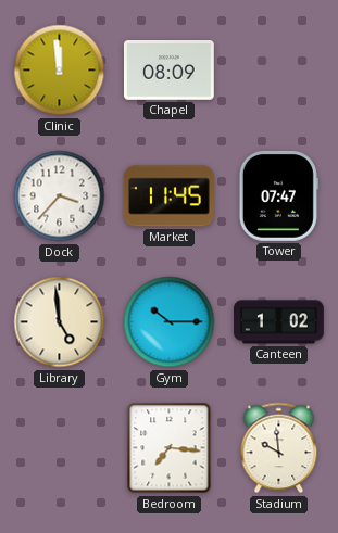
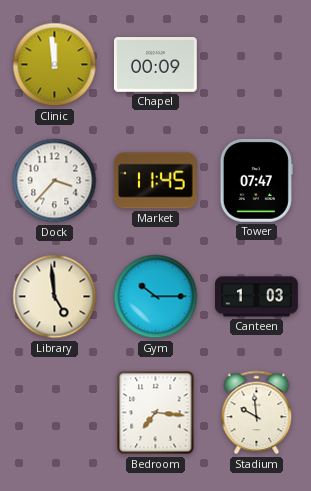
Chapel: 08:09 -> 00:09
Canteen: 1:02 -> 1:03
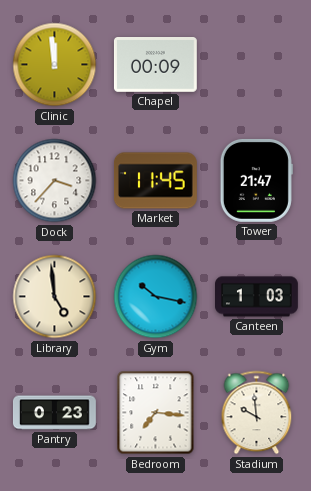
Tower: 07:47 -> 21:47
Gym: 10:15 -> 10:17
Pantry: none -> 0:23
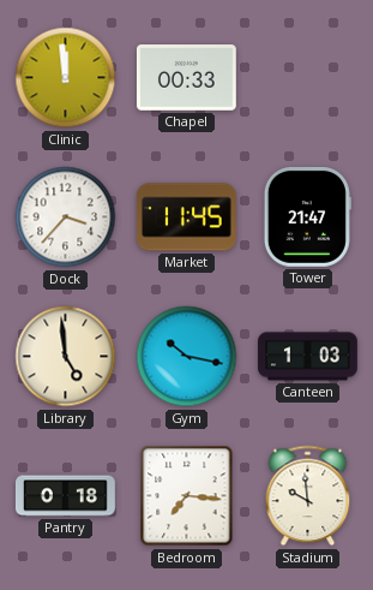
Chapel: 00:09 -> 00:33
Pantry: 0:23 -> 0:18
